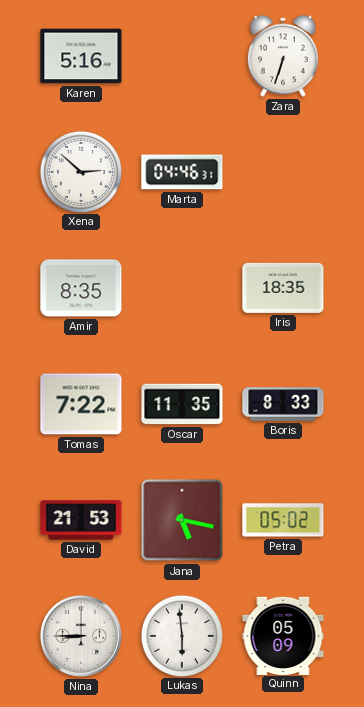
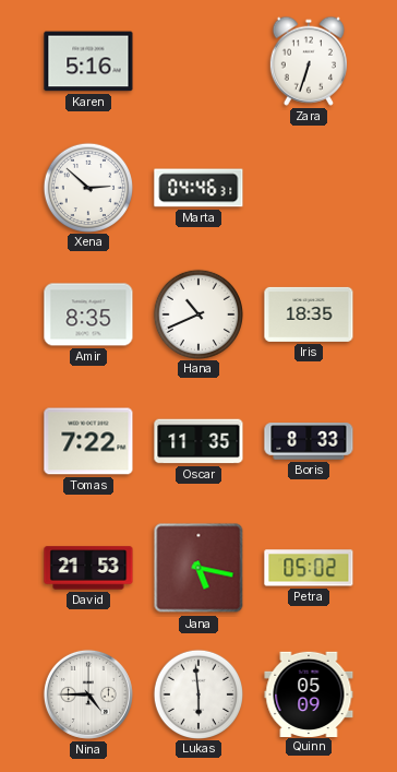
Hana: none -> 10:41
Nina: 8:45 -> 4:45
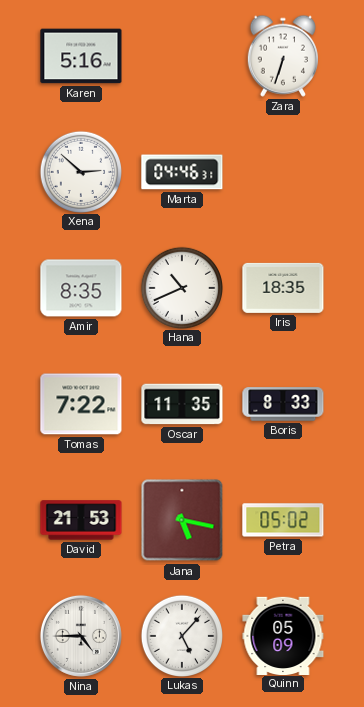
Lukas: 5:59 -> 5:07
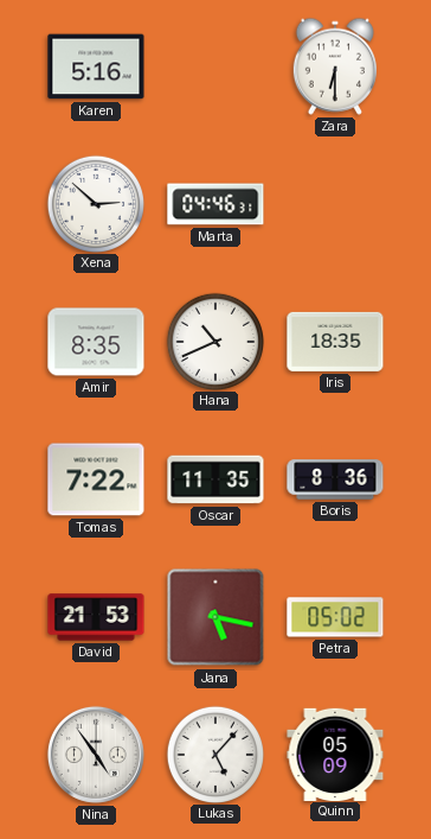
Zara: 6:33 -> 6:30
Boris: 8:33 -> 8:36
Nina: 4:45 -> 4:54
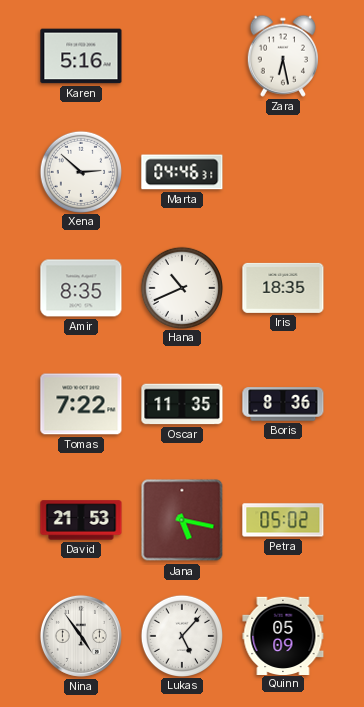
Zara: 6:30 -> 6:28
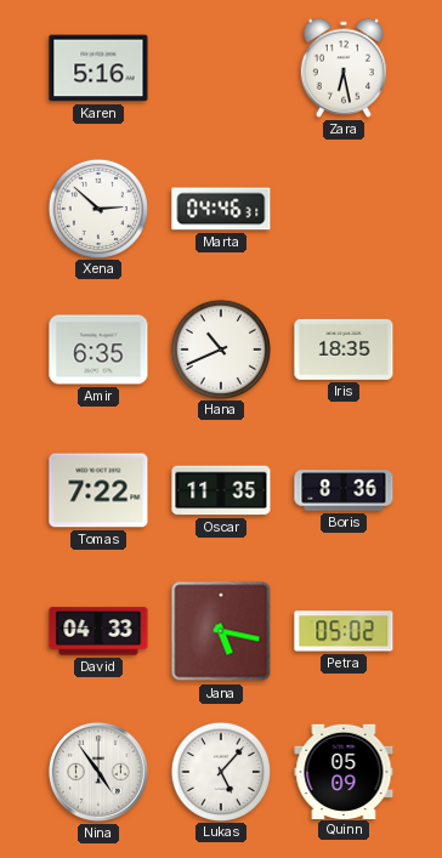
Amir: 8:35 -> 6:35
David: 21:53 -> 04:33
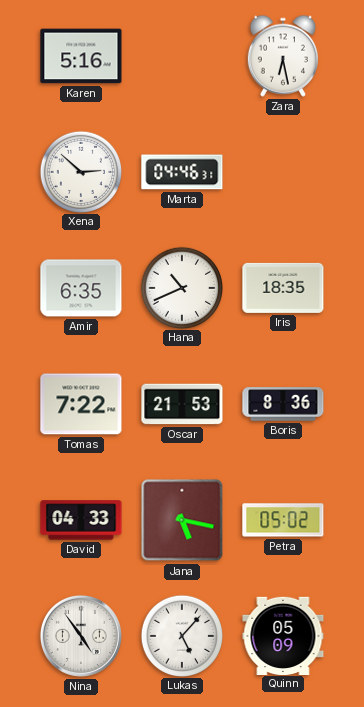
Oscar: 11:35 -> 21:53
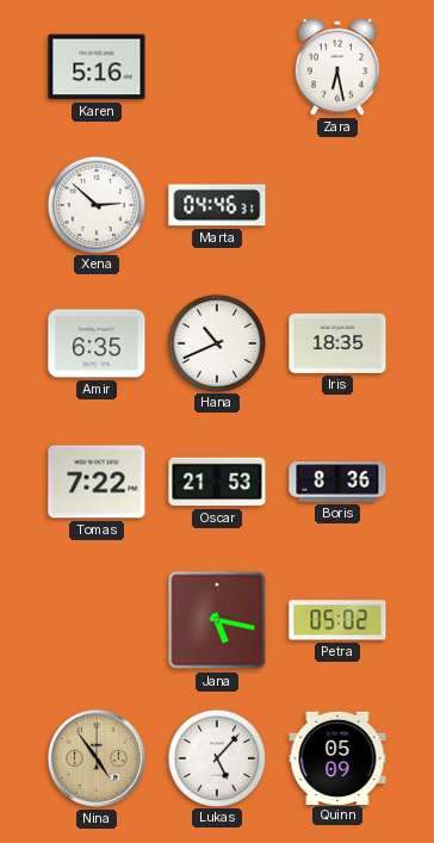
David: 04:33 -> none
Nina dial: white -> champagne
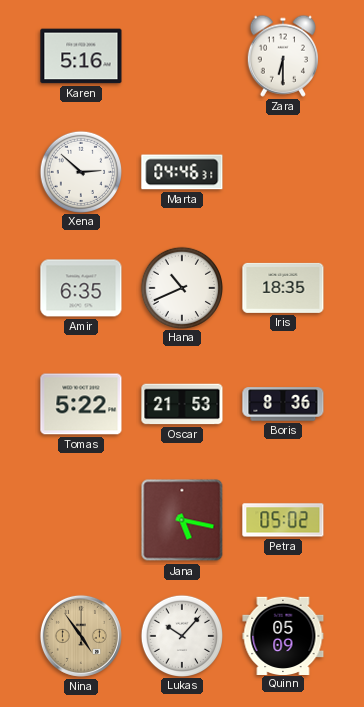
Zara: 6:28 -> 6:30
Tomas: 7:22 -> 5:22
Lukas: 5:07 -> 10:07
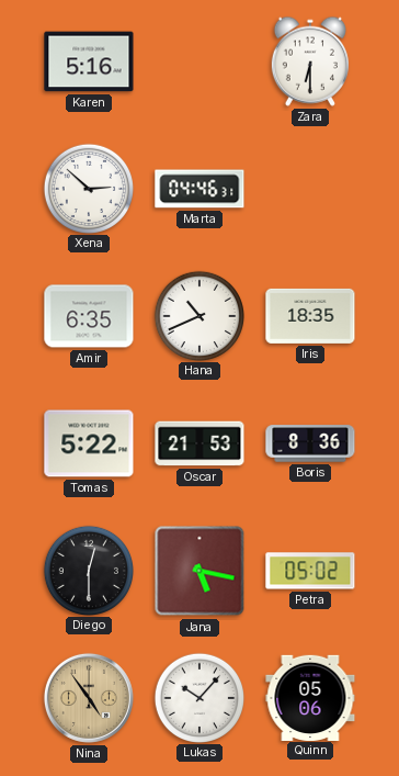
Diego: none -> 12:30
Quinn: 05:09 -> 05:06
